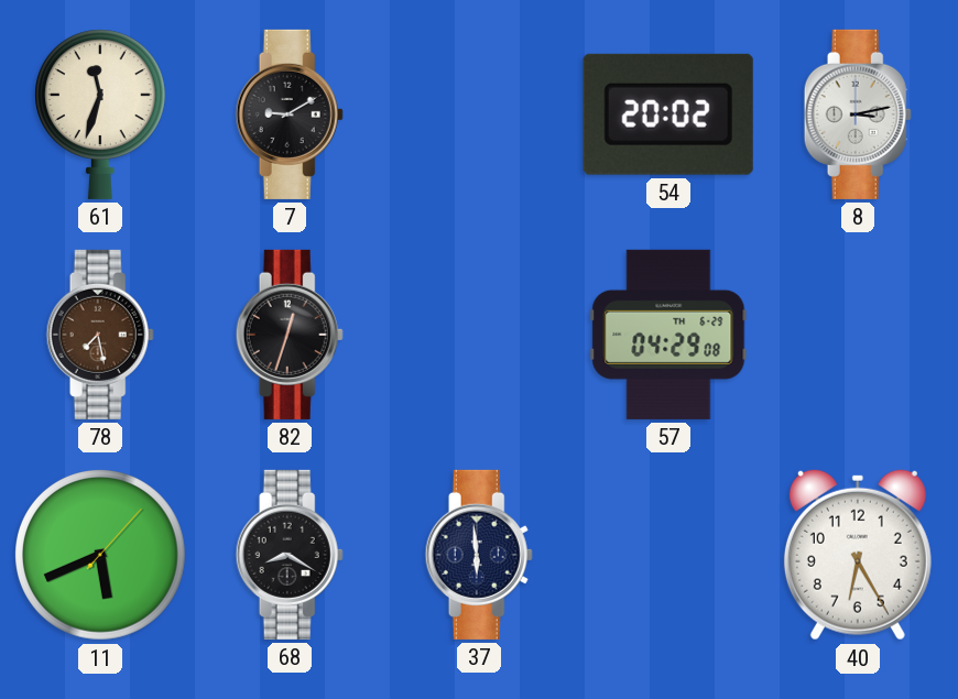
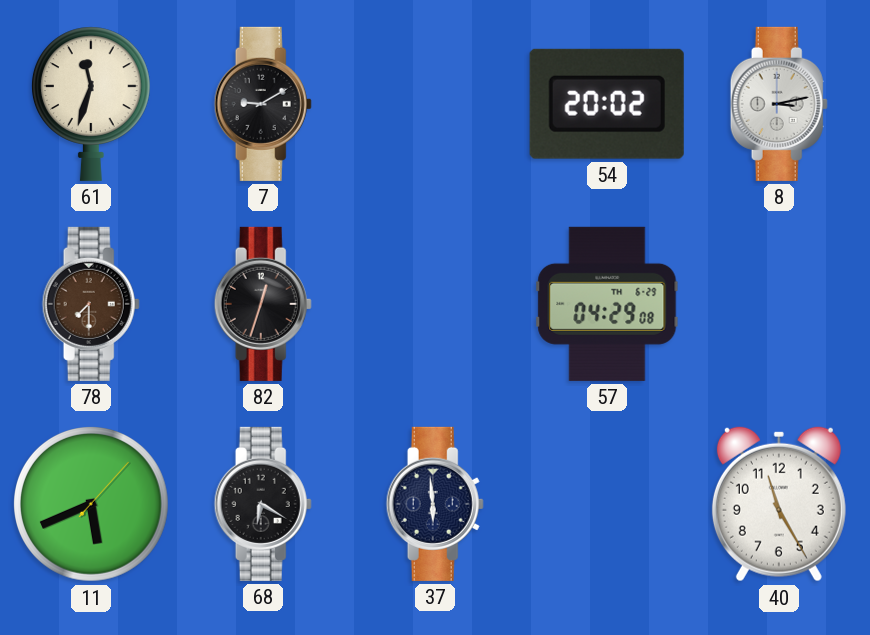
78: 7:28 -> 7:30
68: 8:20 -> 6:20
40: 6:25 -> 11:25
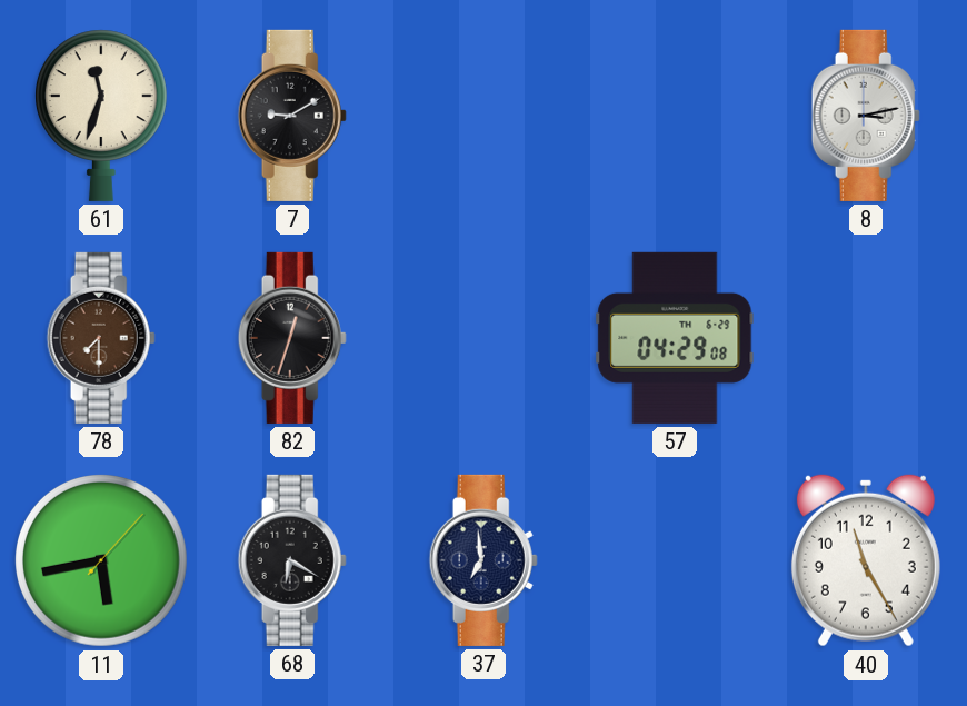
54: 20:02 -> none
11: 5:41 -> 5:43
37: 5:59 -> 6:59
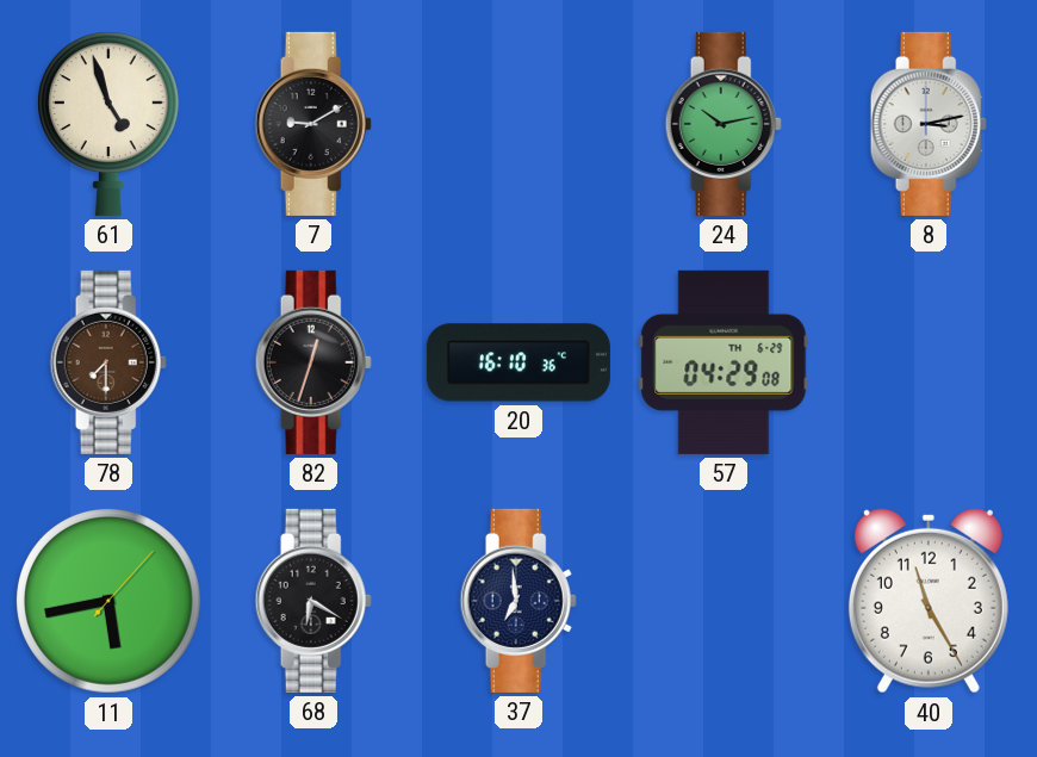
61: 11:33 -> 4:57
24: none -> 10:13
20: none -> 16:10
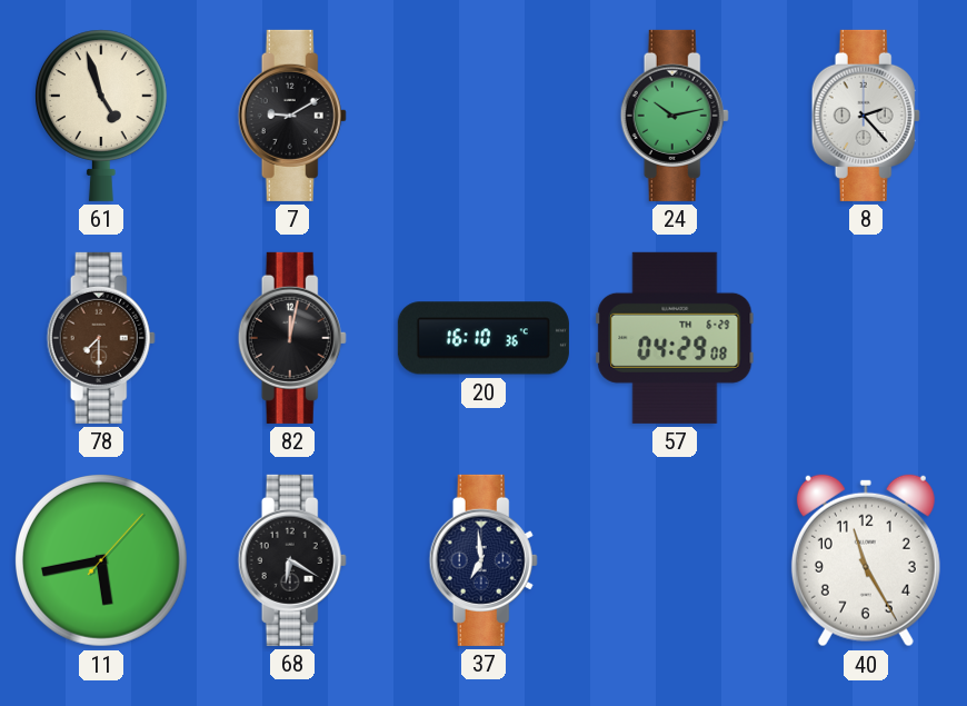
8: 3:13 -> 2:23
82: 12:33 -> 12:02
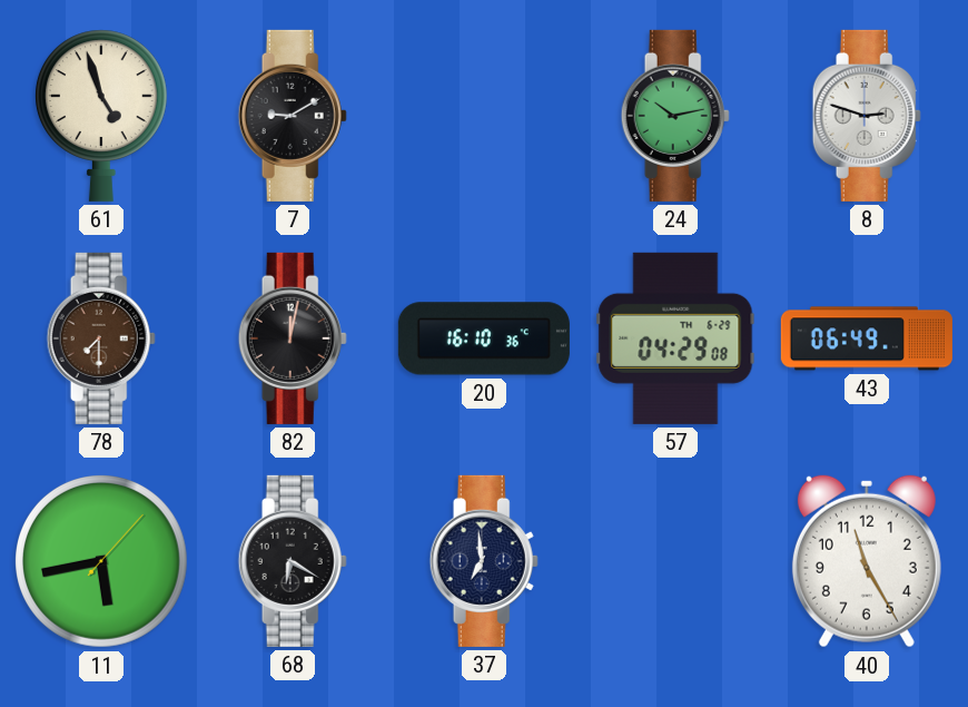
8: 2:23 -> 2:48
43: none -> 06:49
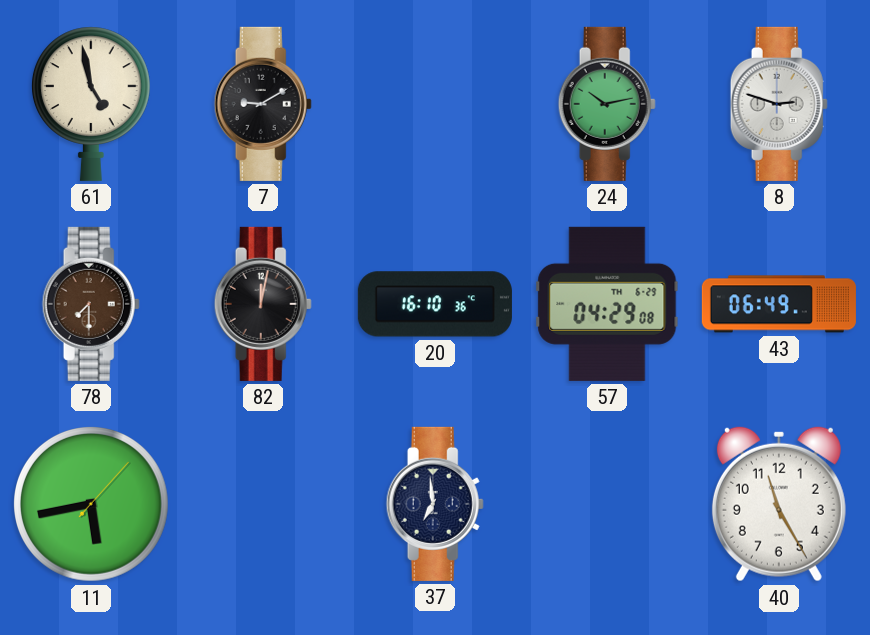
61: 4:57 -> 4:58
68: 6:20 -> none
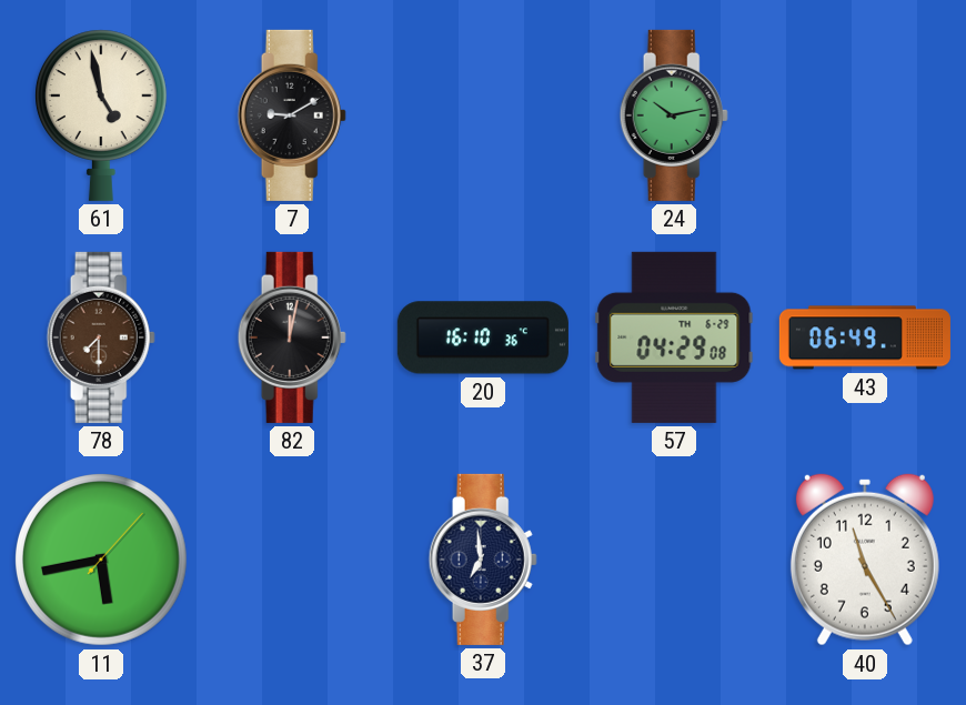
8: 2:48 -> none
